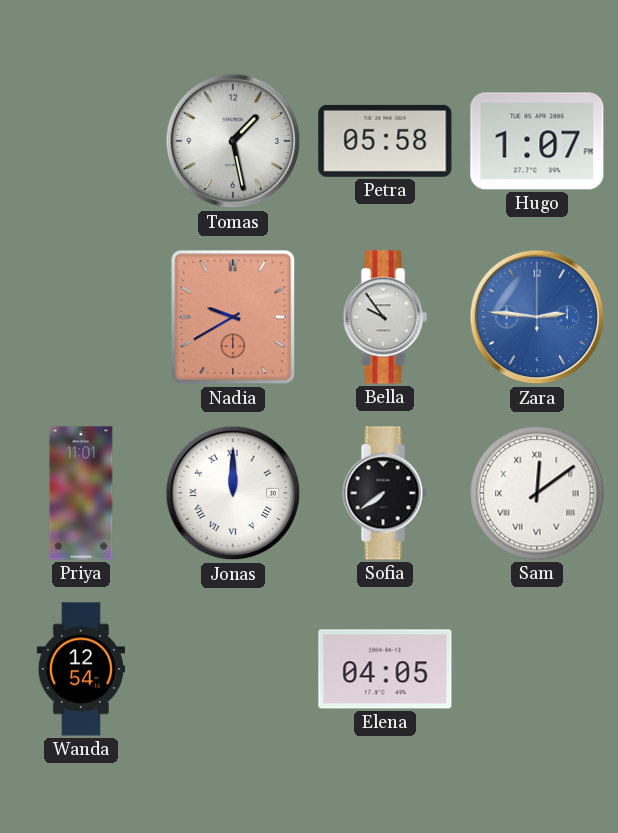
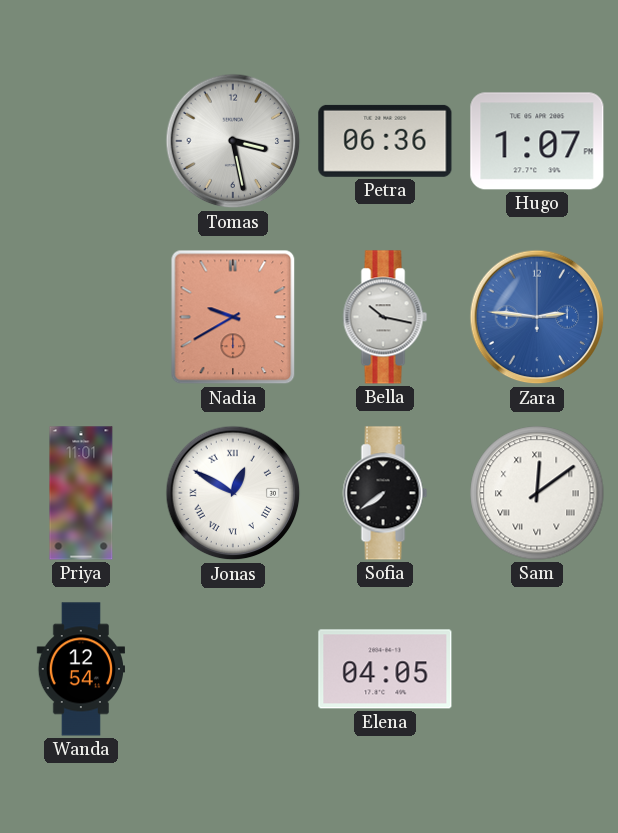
Tomas: 1:28 -> 3:28
Petra: 05:58 -> 06:36
Bella: 9:54 -> 10:17
Jonas: 12:00 -> 12:50
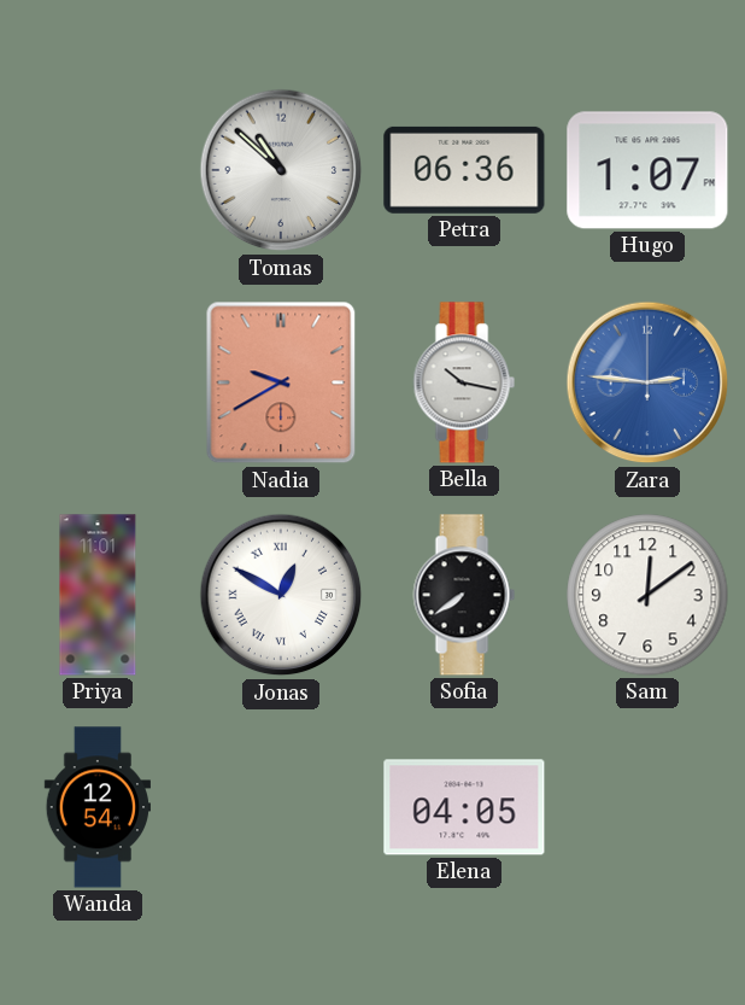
Tomas: 3:28 -> 10:52
Sam numerals: Roman -> Arabic
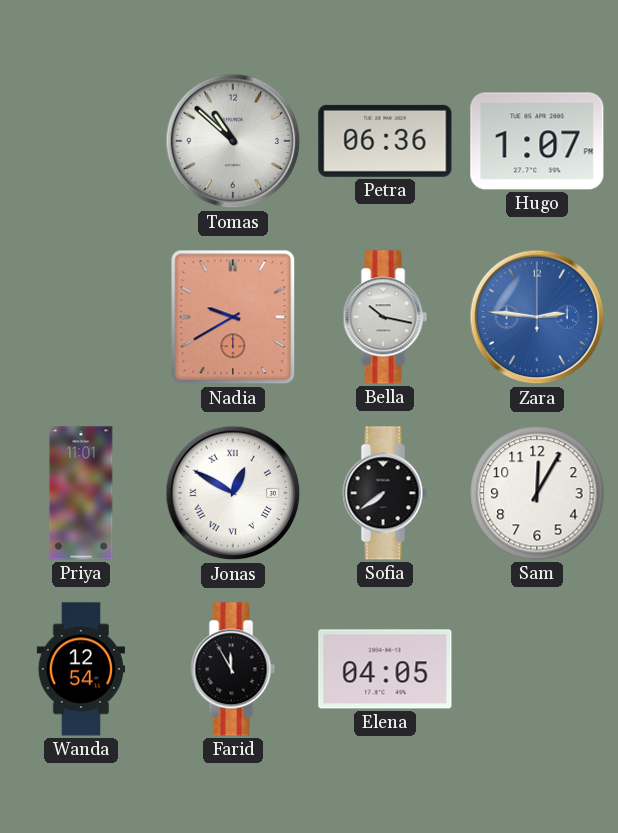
Sam: 12:09 -> 12:05
Farid: none -> 11:55
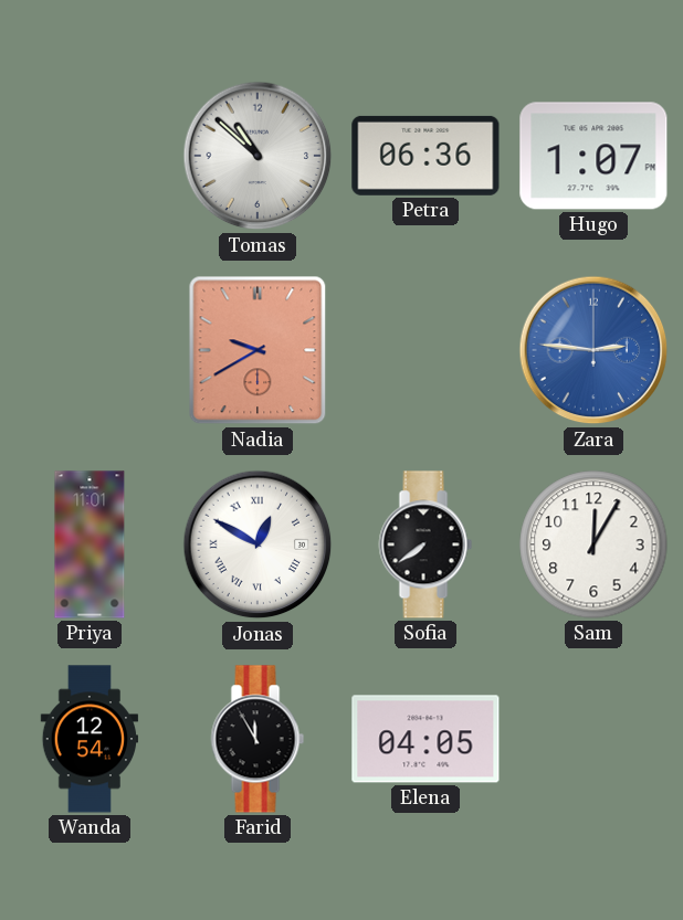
Bella: 10:17 -> none
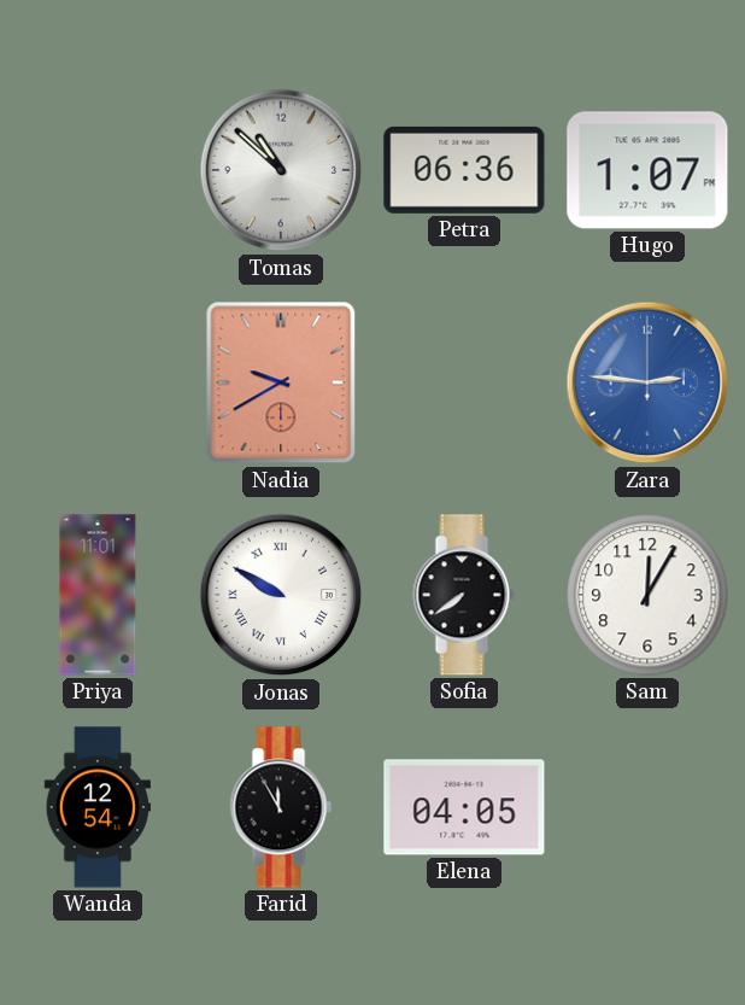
Jonas: 12:50 -> 9:50
